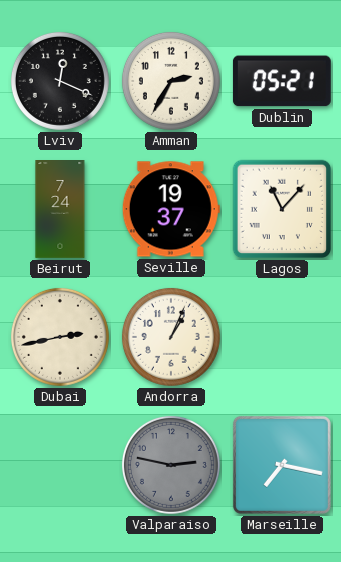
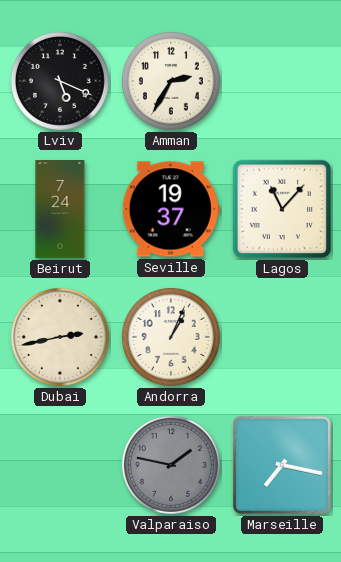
Lviv: 12:19 -> 5:19
Dublin: 05:21 -> none
Valparaiso: 2:47 -> 1:47
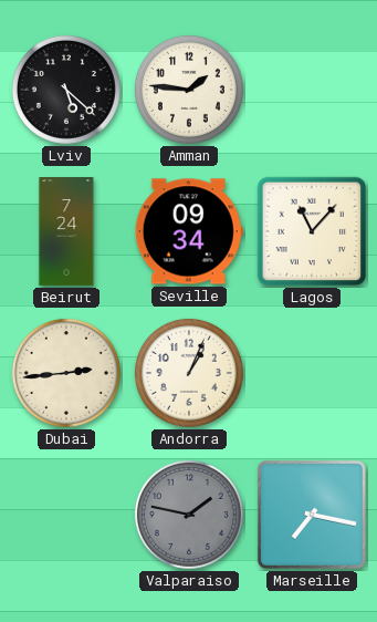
Lviv: 5:19 -> 5:22
Amman: 2:35 -> 1:46
Seville: 19:37 -> 09:34
Dubai: 2:43 -> 2:44
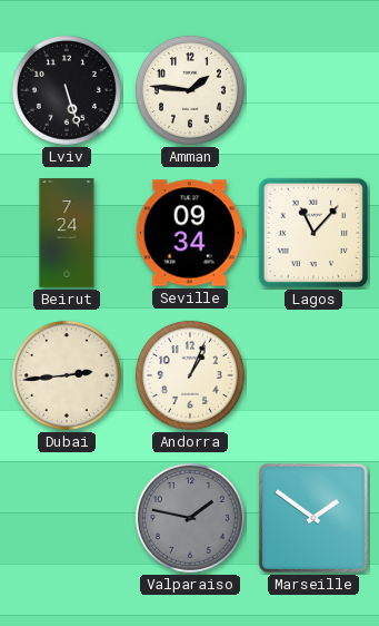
Lviv: 5:22 -> 5:27
Marseille: 7:17 -> 1:51
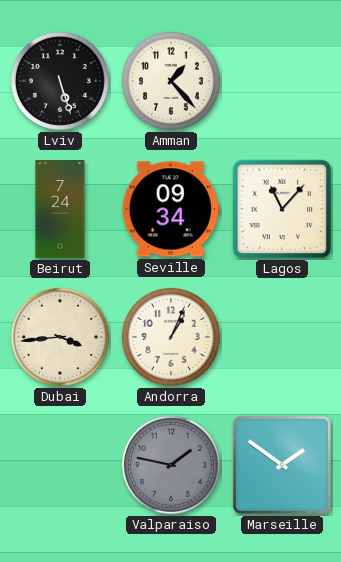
Amman: 1:46 -> 1:23
Dubai: 2:44 -> 3:44
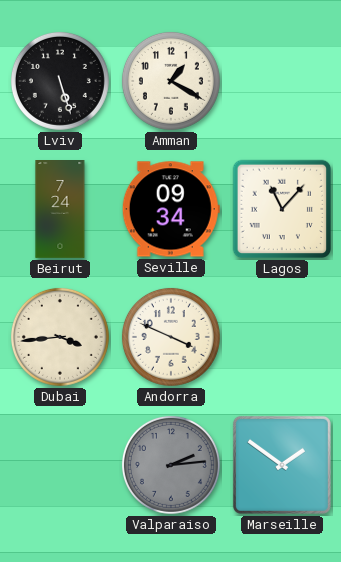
Amman: 1:23 -> 1:20
Andorra: 1:04 -> 3:49
Valparaiso: 1:47 -> 2:14
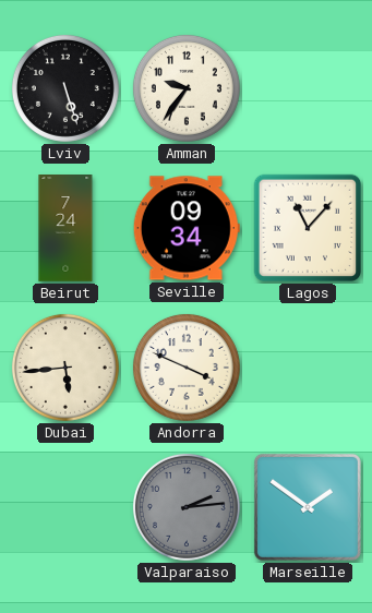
Amman: 1:20 -> 9:36
Dubai: 3:44 -> 5:44
